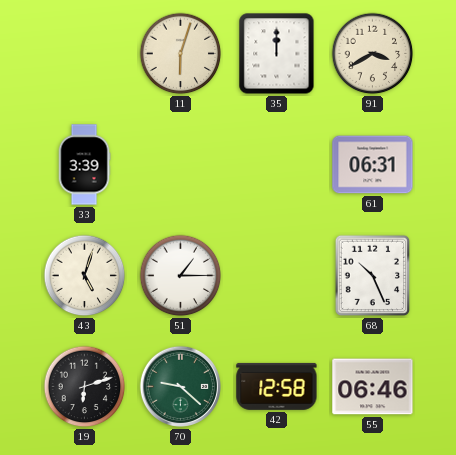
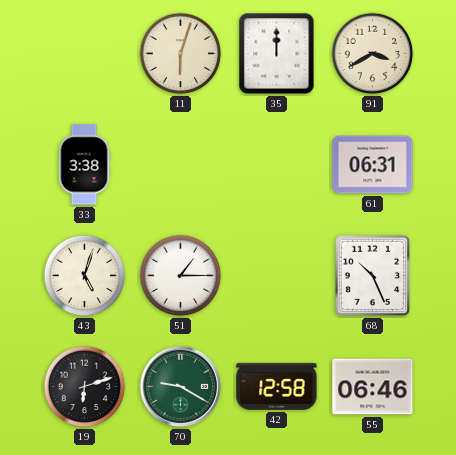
33: 3:39 -> 3:38
70: 9:22 -> 9:20
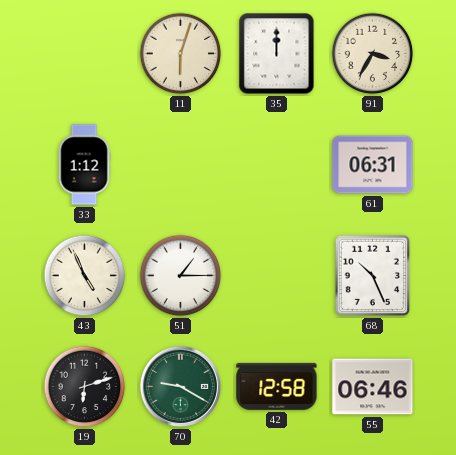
91: 3:40 -> 3:35
33: 3:38 -> 1:12
43: 5:03 -> 4:56
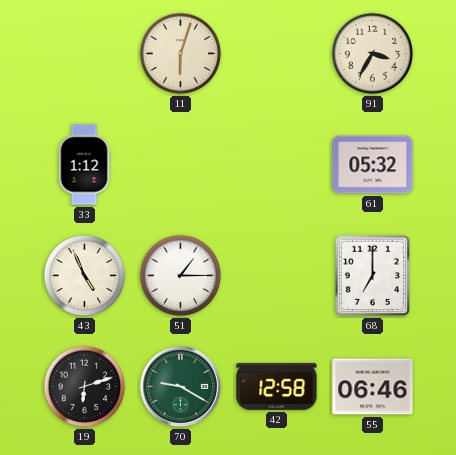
35: 12:00 -> none
61: 06:31 -> 05:32
68: 10:26 -> 7:00
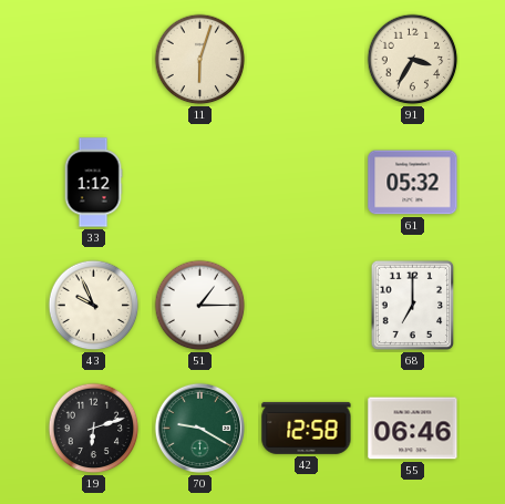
43: 4:56 -> 9:56
